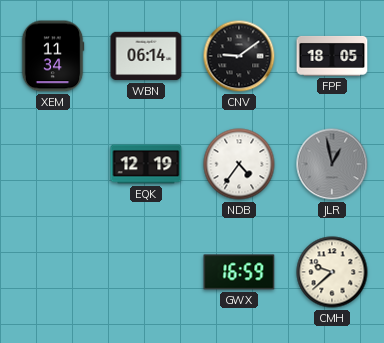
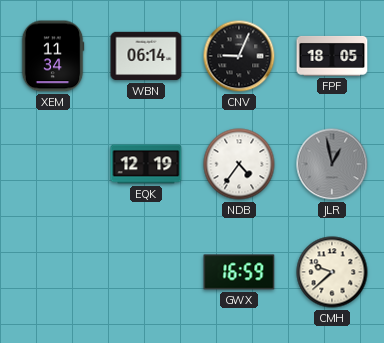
CNV: 9:09 -> 9:04
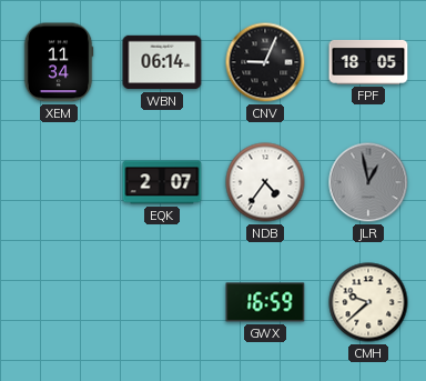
EQK: 12:19 -> 2:07
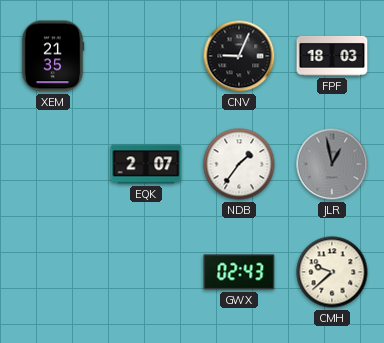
XEM: 11:34 -> 21:35
WBN: 06:14 -> none
FPF: 18:05 -> 18:03
NDB: 4:36 -> 1:36
GWX: 16:59 -> 02:43
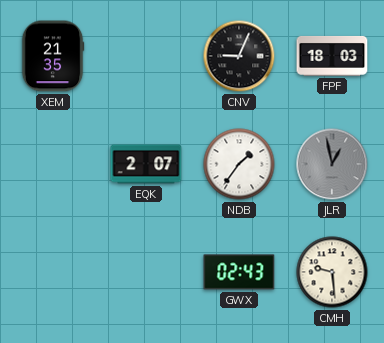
CMH: 9:38 -> 9:29
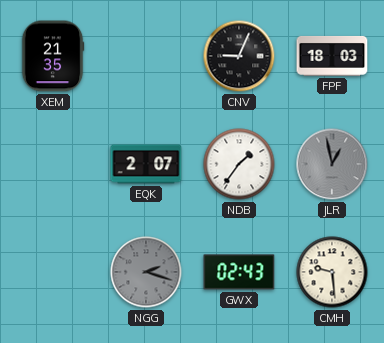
NGG: none -> 2:18
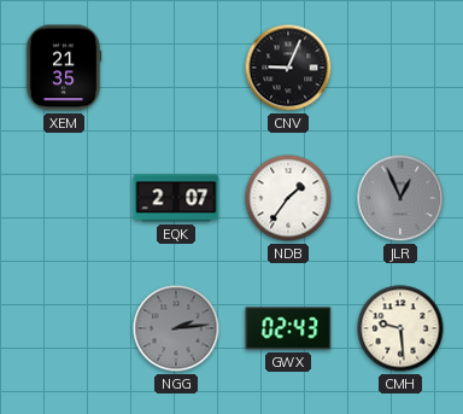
FPF: 18:03 -> none
JLR: 12:58 -> 12:56
NGG: 2:18 -> 2:14
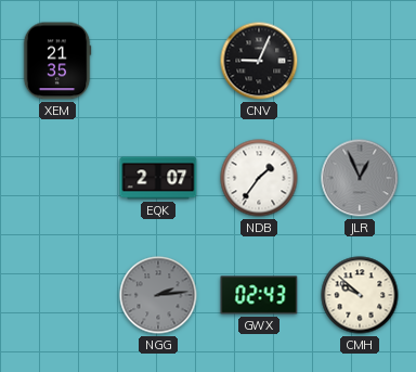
CMH: 9:29 -> 9:52
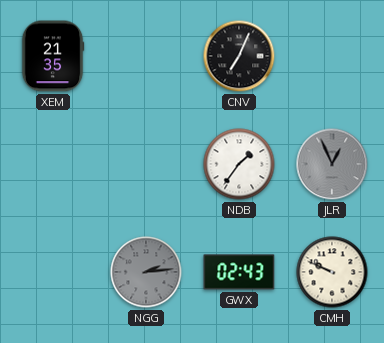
CNV: 9:04 -> 7:04
EQK: 2:07 -> none
CMH: 9:52 -> 9:49
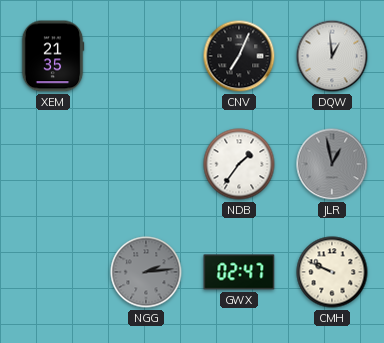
DQW: none -> 12:59
JLR: 12:56 -> 12:58
GWX: 02:43 -> 02:47
